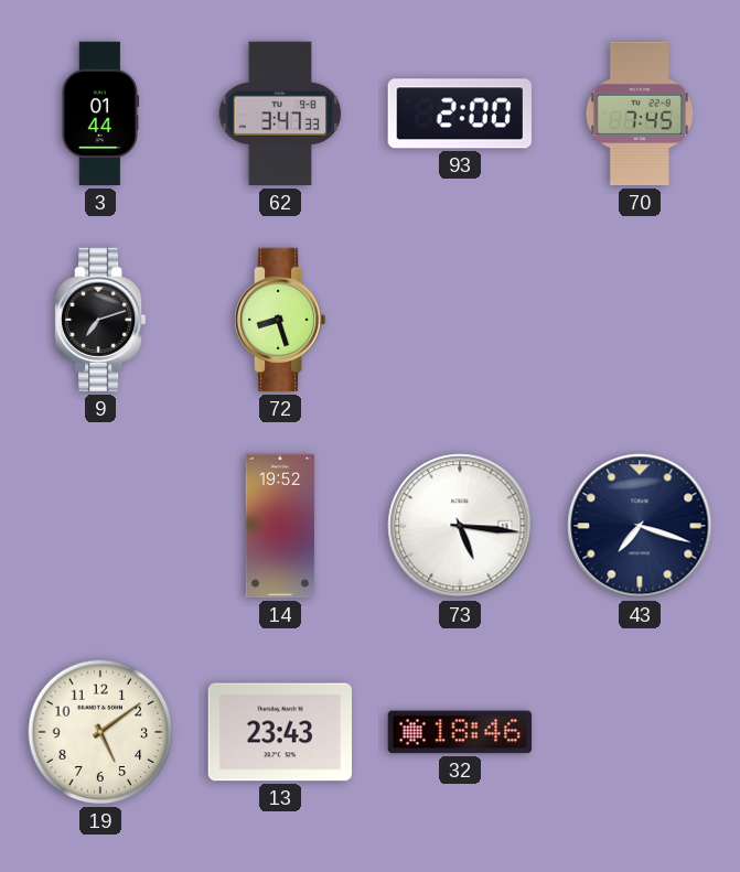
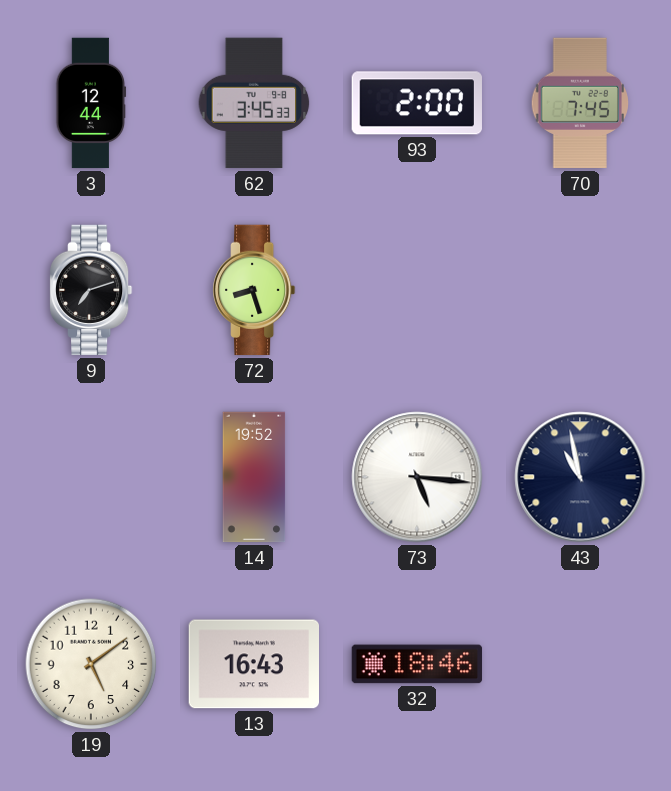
3: 01:44 -> 12:44
62: 3:47 -> 3:45
43: 7:18 -> 10:58
13: 23:43 -> 16:43
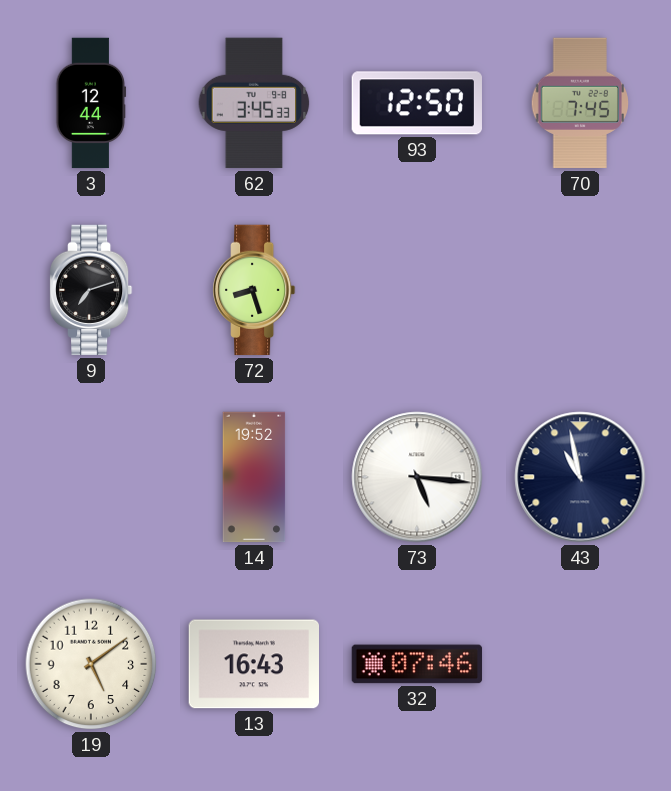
93: 2:00 -> 12:50
32: 18:46 -> 07:46
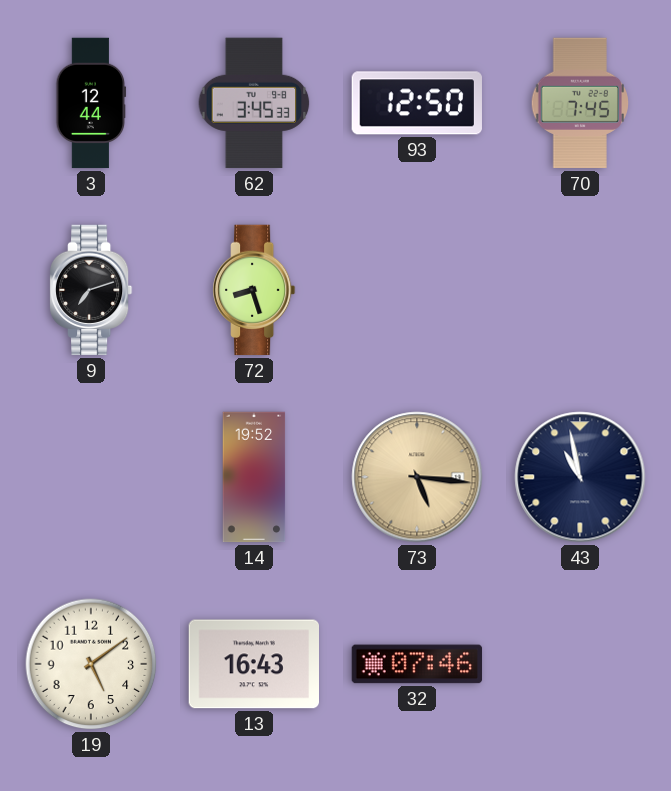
73 dial: white -> champagne
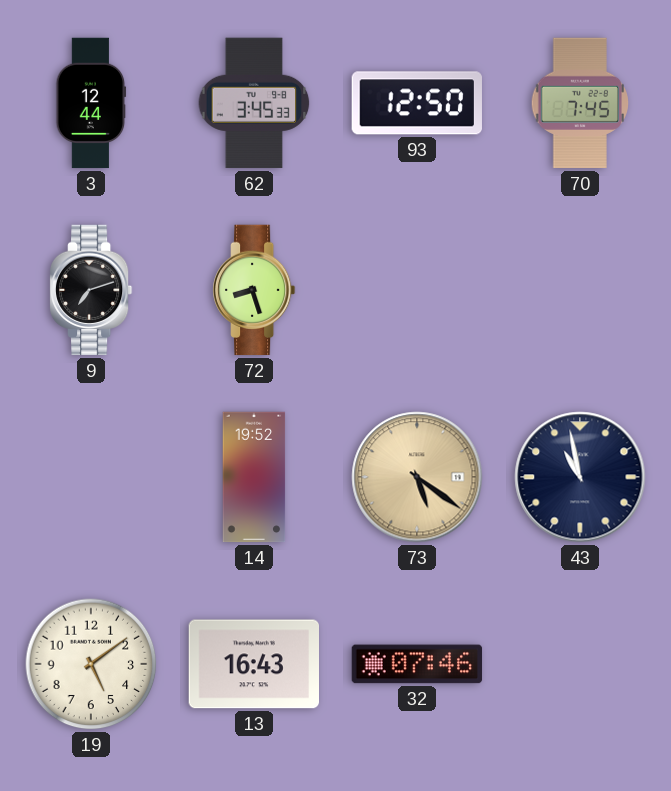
73: 5:16 -> 5:21
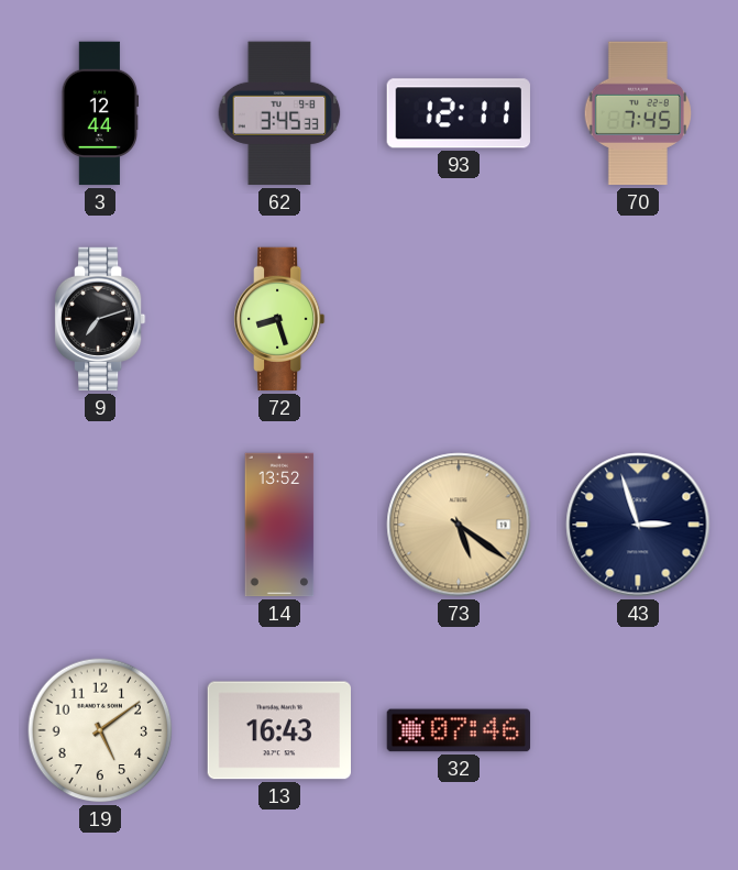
93: 12:50 -> 12:11
14: 19:52 -> 13:52
43: 10:58 -> 2:57
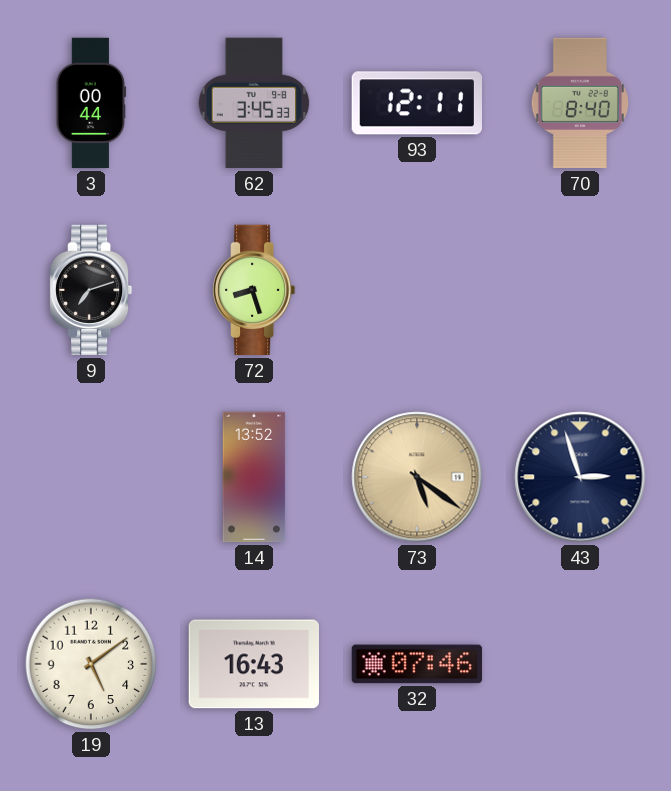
3: 12:44 -> 00:44
70: 7:45 -> 8:40
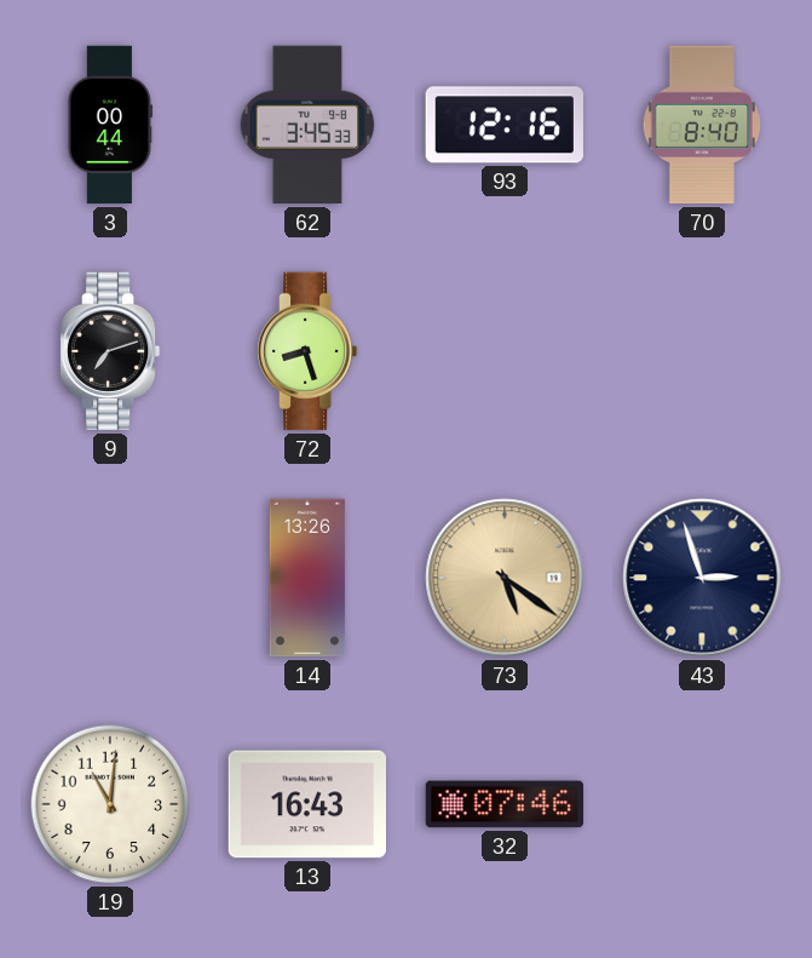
93: 12:11 -> 12:16
14: 13:52 -> 13:26
19: 5:09 -> 11:01
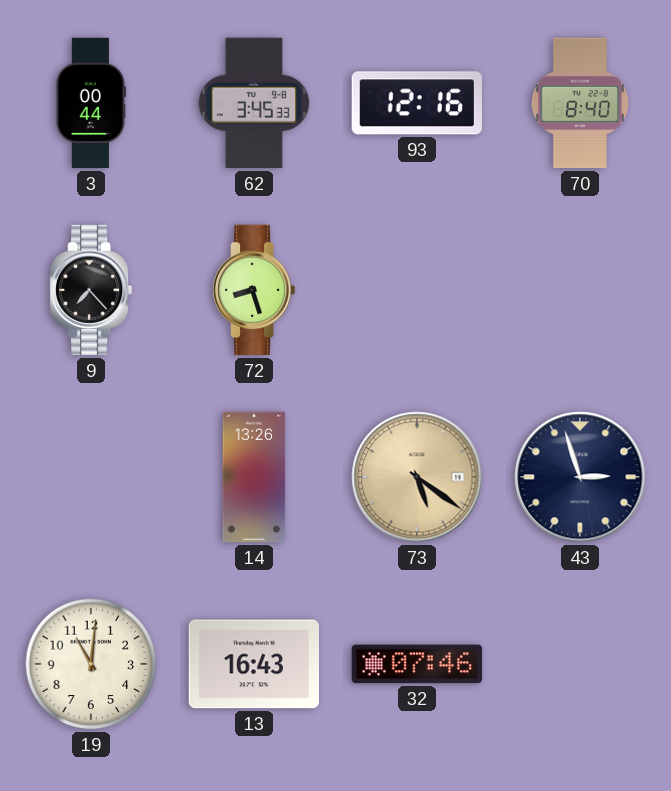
9: 7:12 -> 7:23
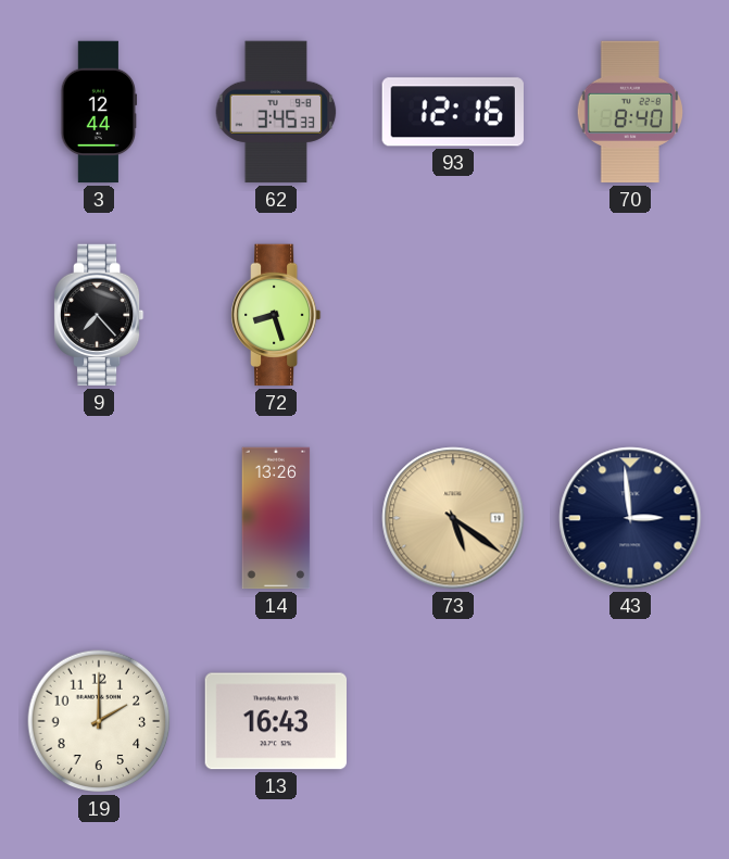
3: 00:44 -> 12:44
43: 2:57 -> 2:59
19: 11:01 -> 2:00
32: 07:46 -> none
